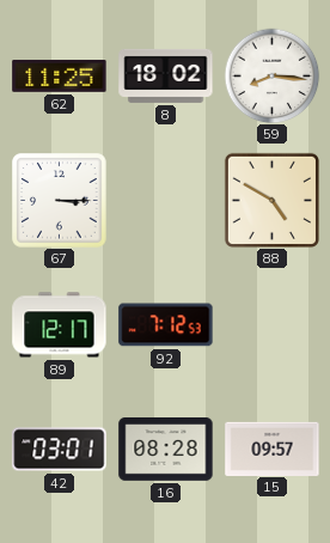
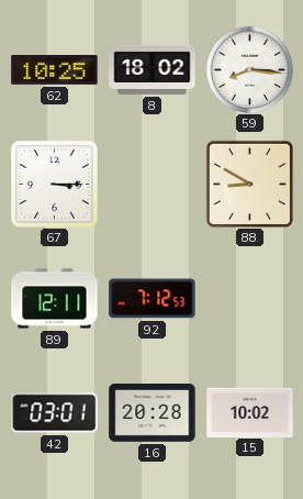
62: 11:25 -> 10:25
88: 4:50 -> 8:50
89: 12:17 -> 12:11
16: 08:28 -> 20:28
15: 09:57 -> 10:02
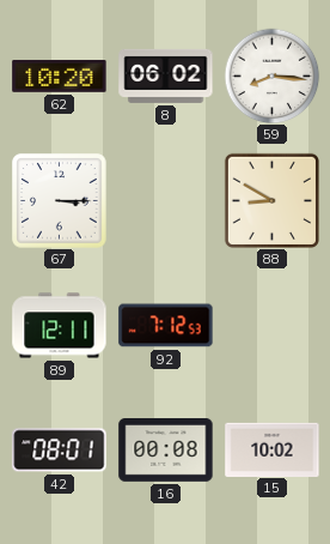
62: 10:25 -> 10:20
8: 18:02 -> 06:02
42: 03:01 -> 08:01
16: 20:28 -> 00:08
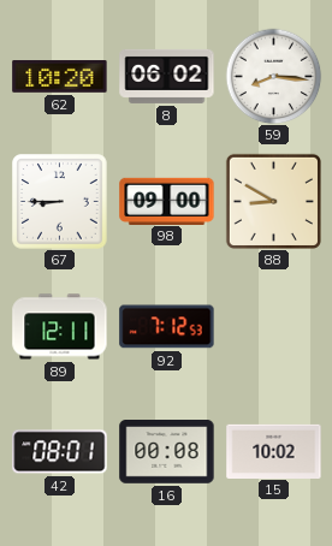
67: 3:15 -> 8:45
98: none -> 09:00
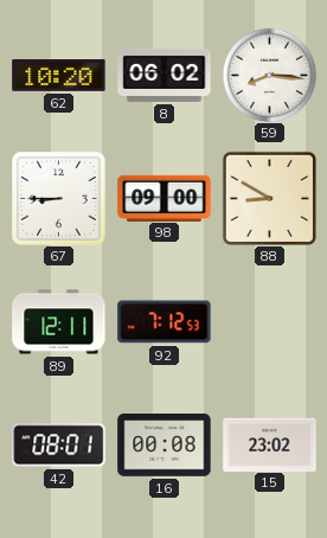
15: 10:02 -> 23:02
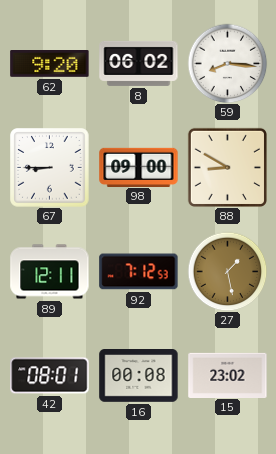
62: 10:20 -> 9:20
27: none -> 1:28
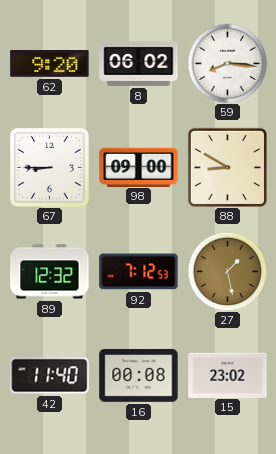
89: 12:11 -> 12:32
42: 08:01 -> 11:40
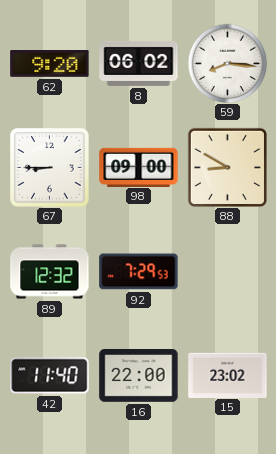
92: 7:12 -> 7:29
27: 1:28 -> none
16: 00:08 -> 22:00
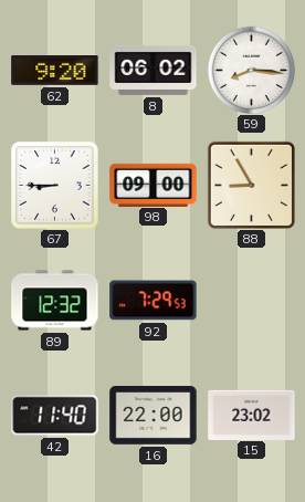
88: 8:50 -> 8:55
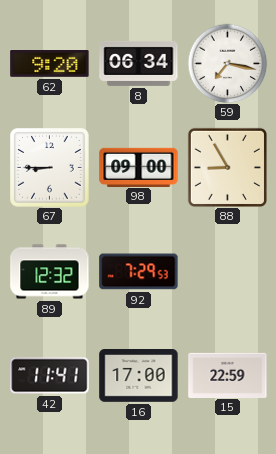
8: 06:02 -> 06:34
59: 8:16 -> 7:17
42: 11:40 -> 11:41
16: 22:00 -> 17:00
15: 23:02 -> 22:59
